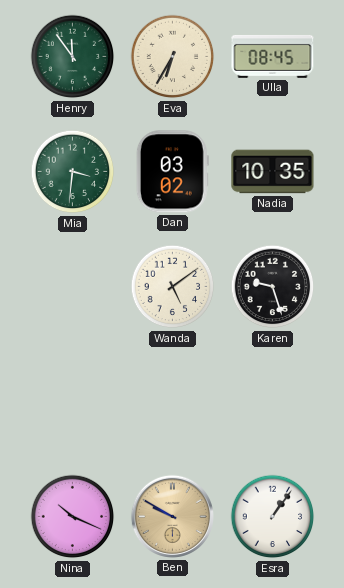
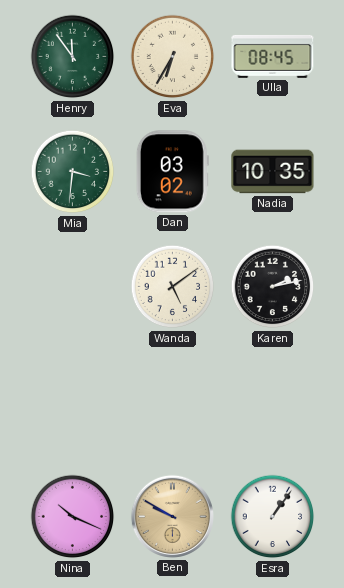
Karen: 9:27 -> 2:13
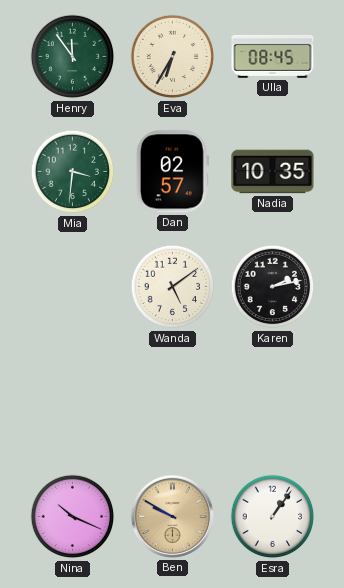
Dan: 03:02 -> 02:57
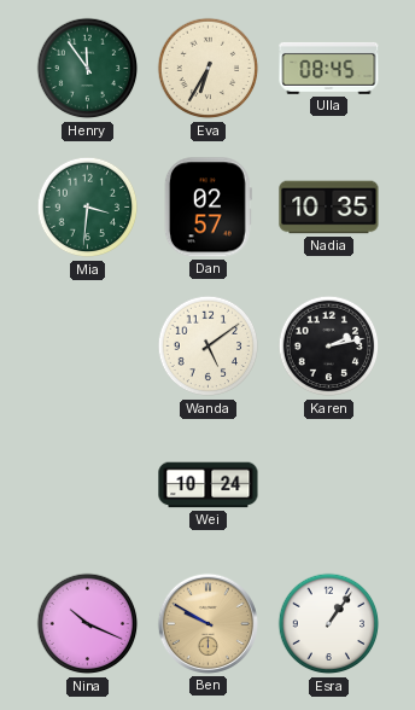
Wei: none -> 10:24
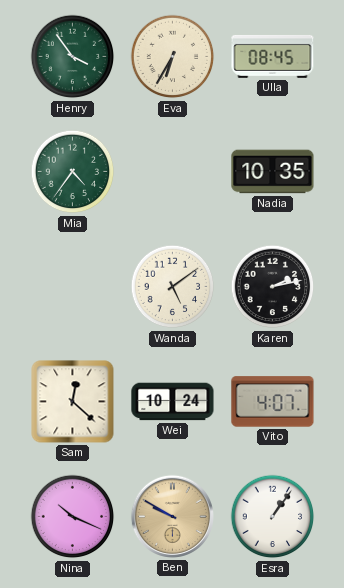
Henry: 11:54 -> 3:54
Mia: 3:31 -> 4:36
Dan: 02:57 -> none
Sam: none -> 12:22
Vito: none -> 4:07
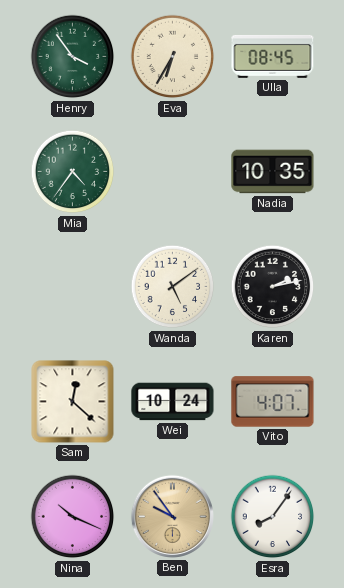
Ben: 9:50 -> 9:54
Esra: 1:06 -> 8:06
